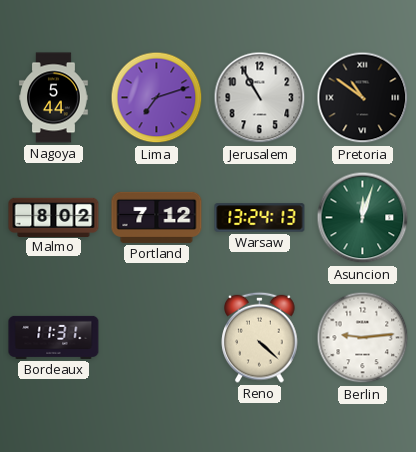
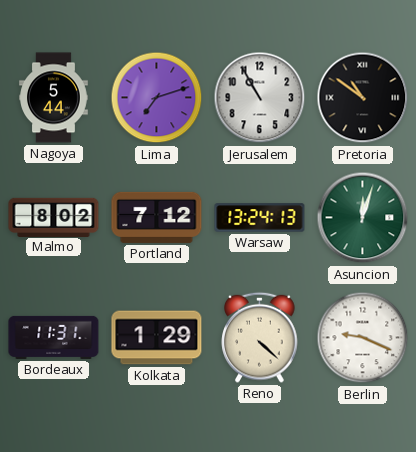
Kolkata: none -> 1:29
Berlin: 9:14 -> 9:19
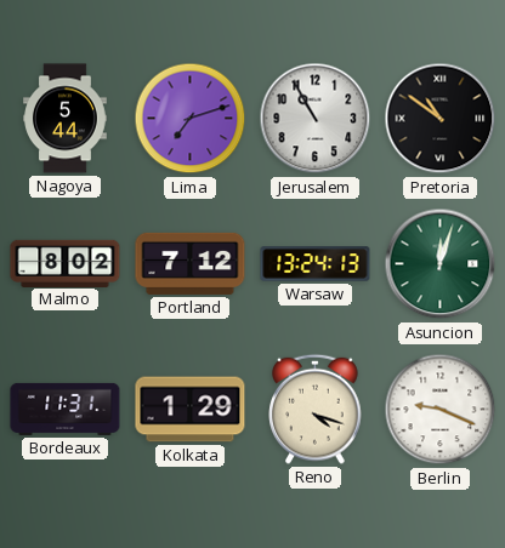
Reno: 4:22 -> 4:18
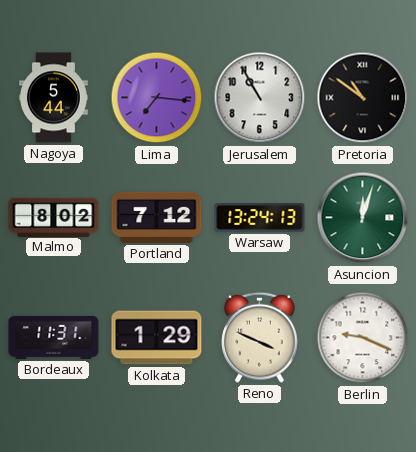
Lima: 7:12 -> 7:16
Reno: 4:18 -> 3:49
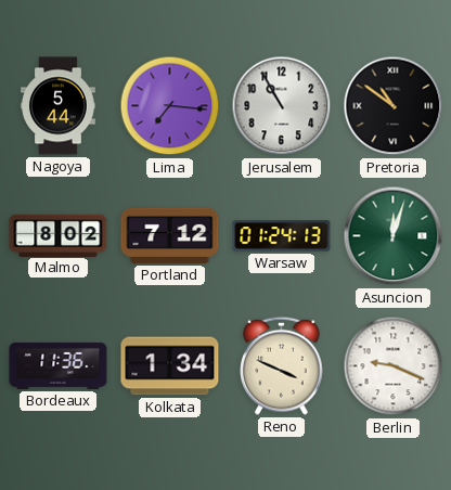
Warsaw: 13:24 -> 01:24
Bordeaux: 11:31 -> 11:36
Kolkata: 1:29 -> 1:34
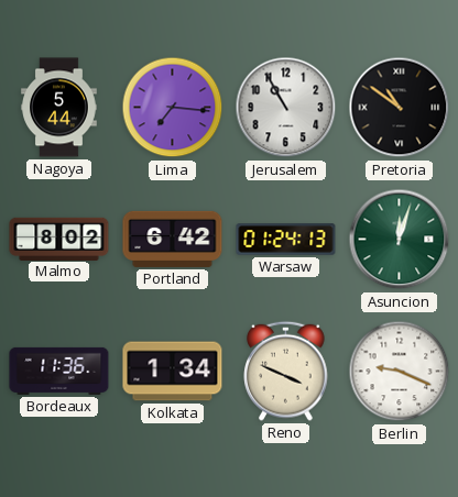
Portland: 7:12 -> 6:42
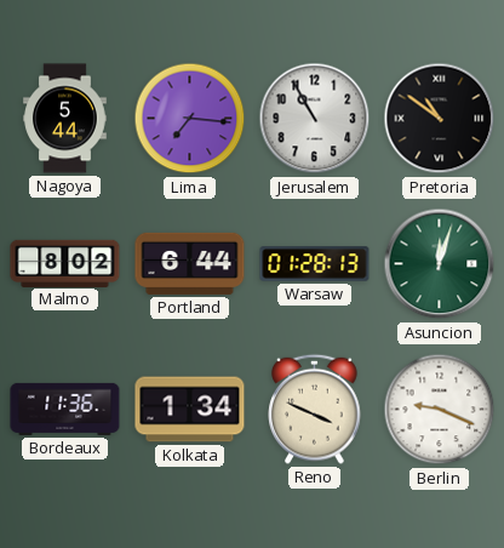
Portland: 6:42 -> 6:44
Warsaw: 01:24 -> 01:28
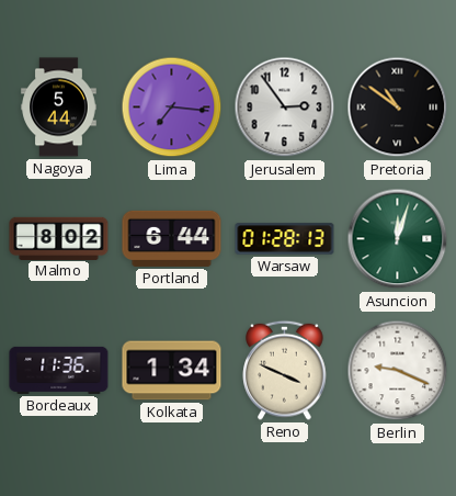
Jerusalem: 10:55 -> 2:54
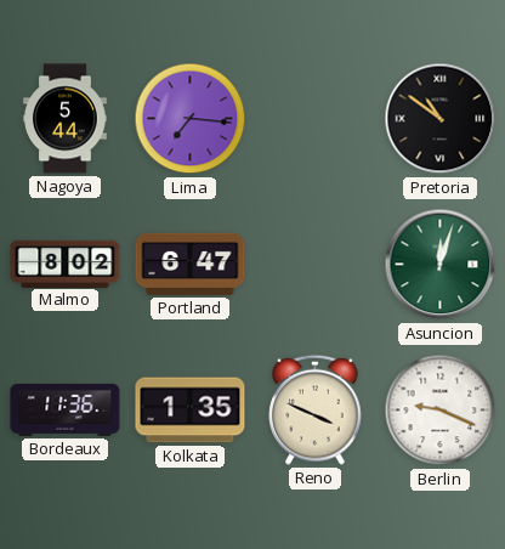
Jerusalem: 2:54 -> none
Portland: 6:44 -> 6:47
Warsaw: 01:28 -> none
Kolkata: 1:34 -> 1:35
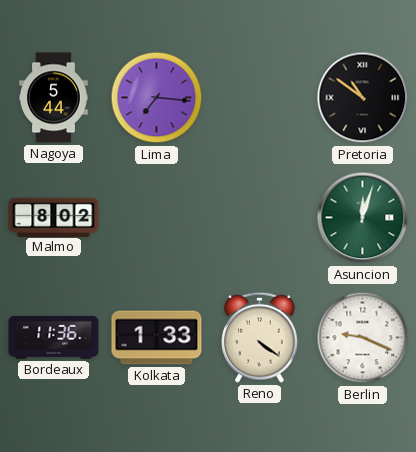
Portland: 6:47 -> none
Kolkata: 1:35 -> 1:33
Reno: 3:49 -> 4:21
